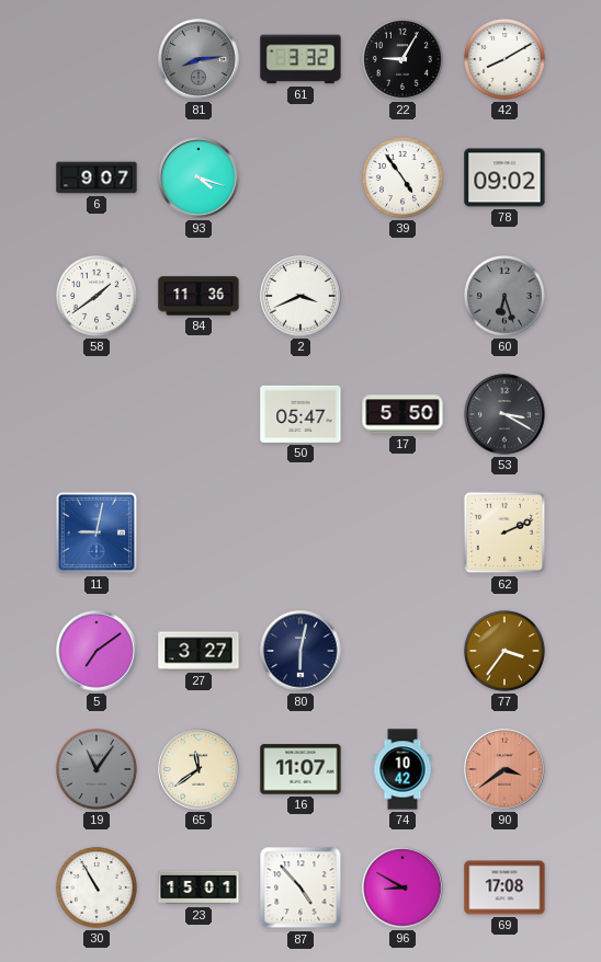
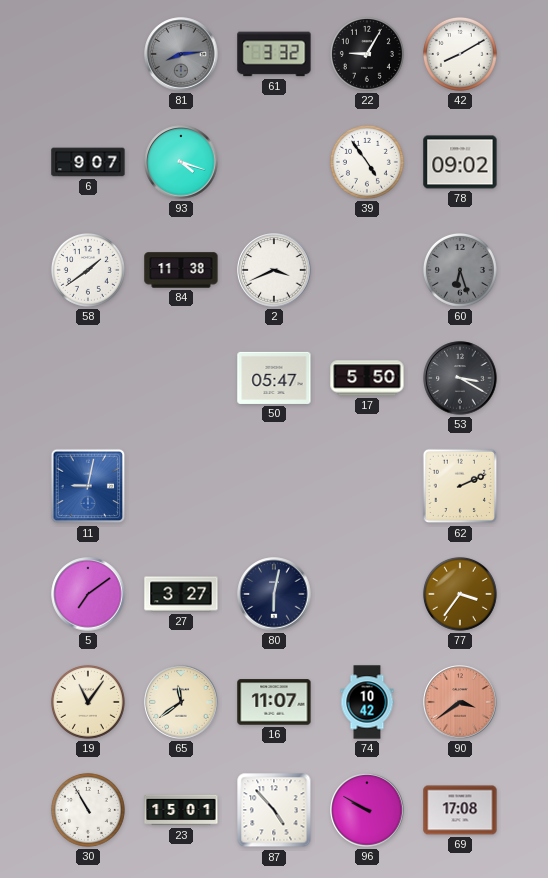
84: 11:36 -> 11:38
19 dial: grey -> cream
96: 8:50 -> 9:50
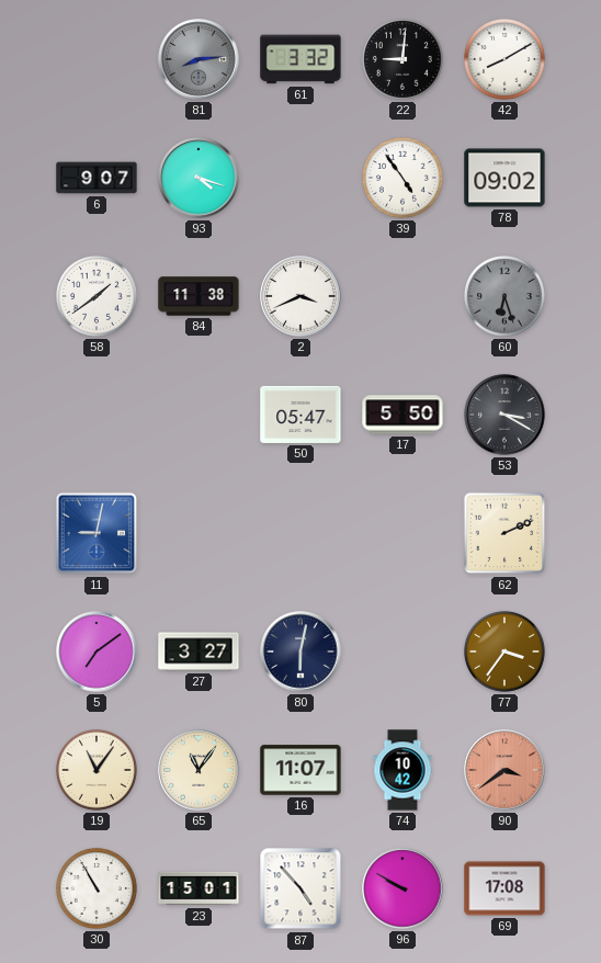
22: 9:05 -> 9:01
65: 11:39 -> 11:06
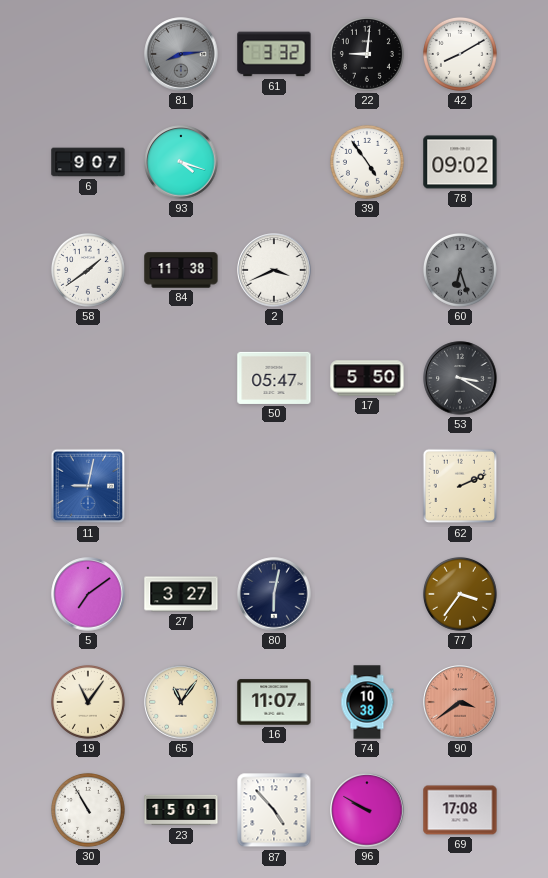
74: 10:42 -> 10:38
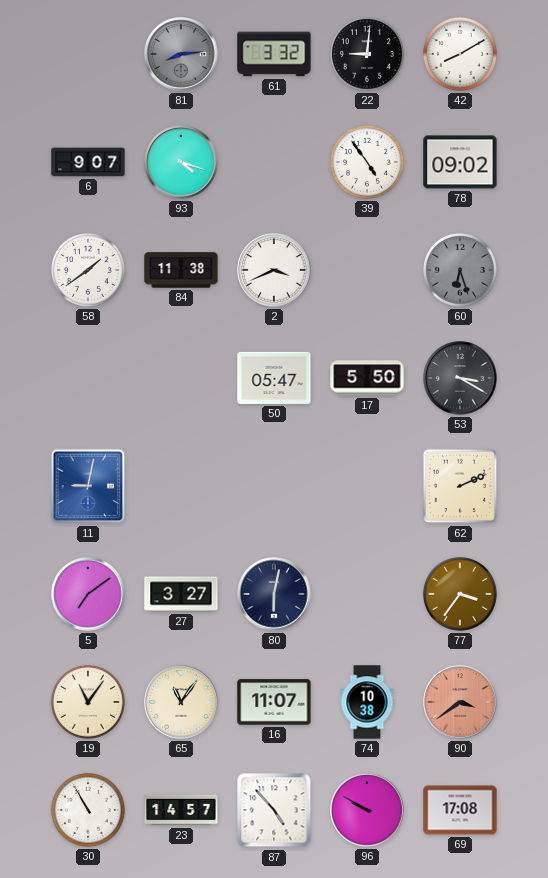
23: 15:01 -> 14:57
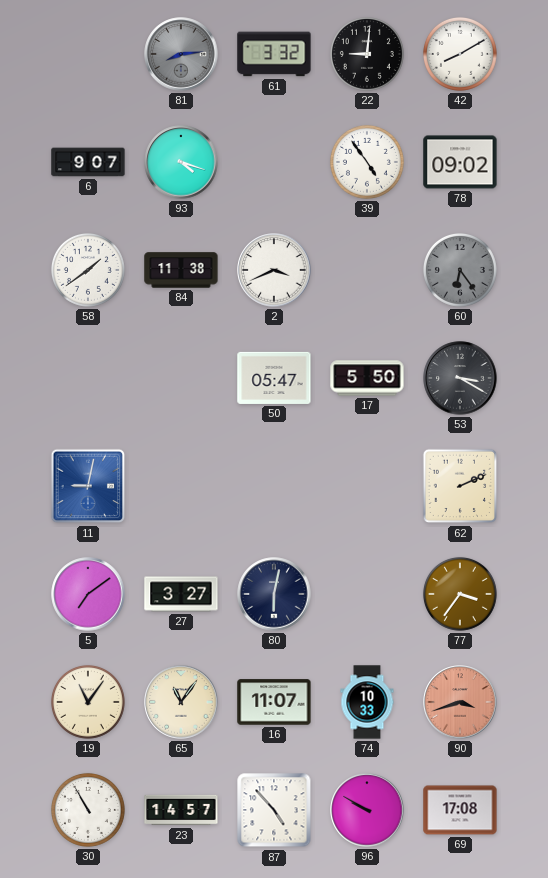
60: 6:27 -> 6:24
74: 10:38 -> 10:33
90: 3:39 -> 3:42
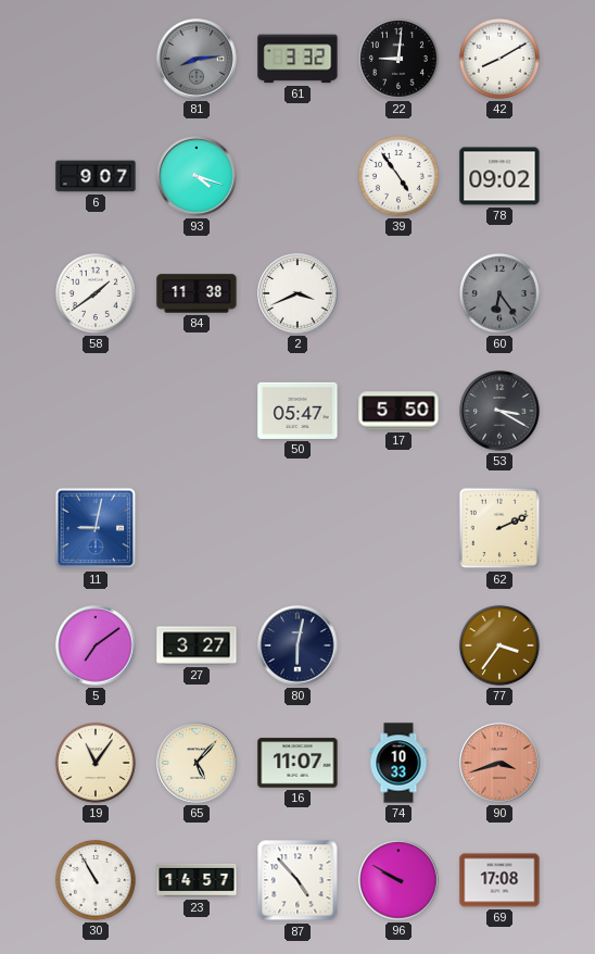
65: 11:06 -> 5:07
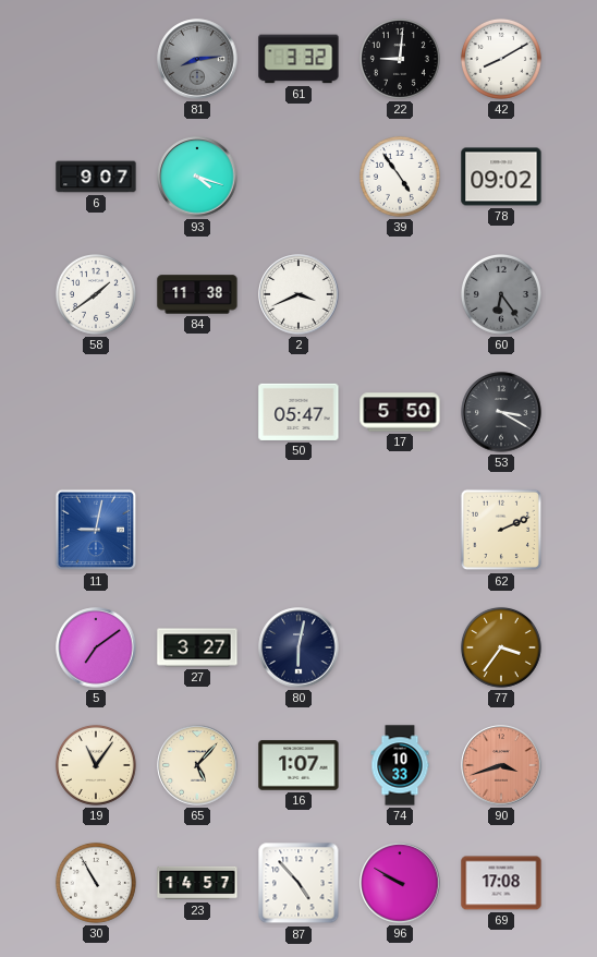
16: 11:07 -> 1:07
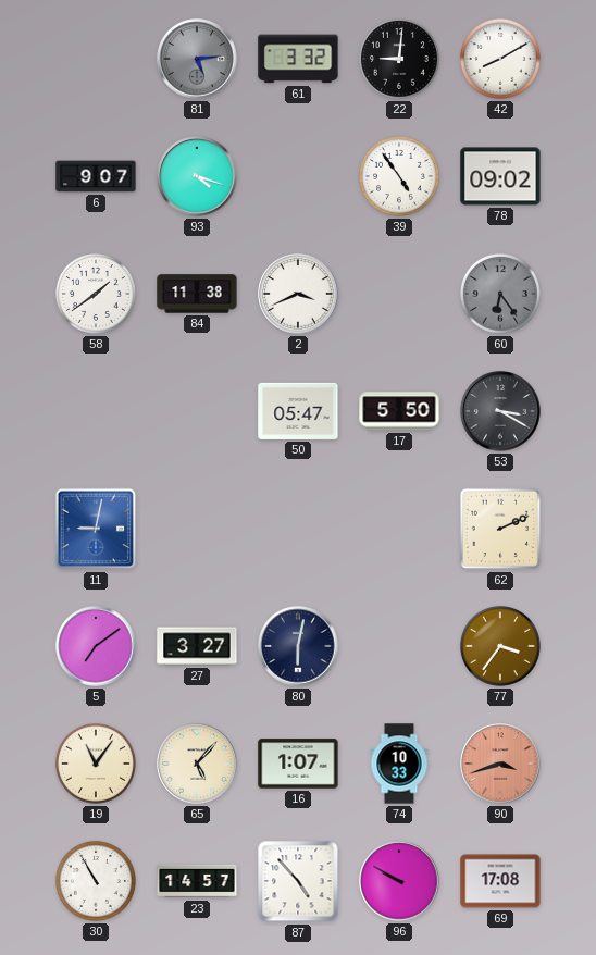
81: 8:14 -> 5:14
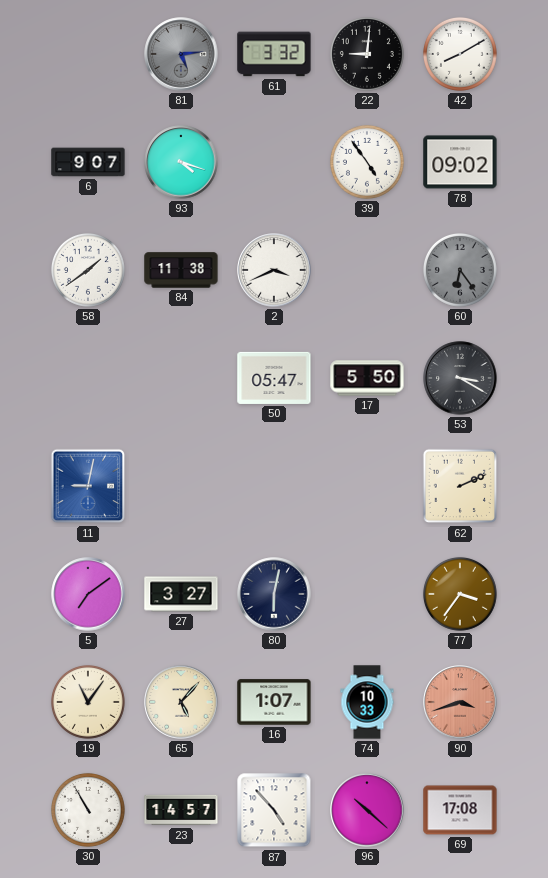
96: 9:50 -> 10:22
